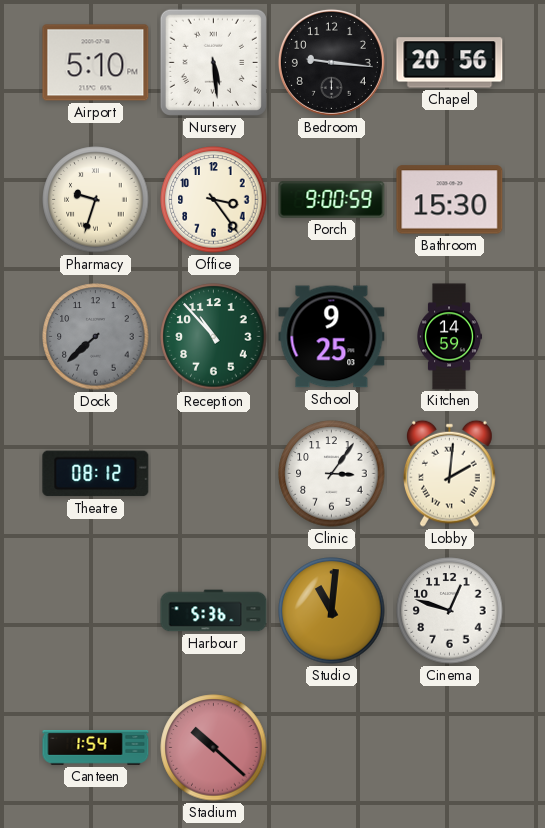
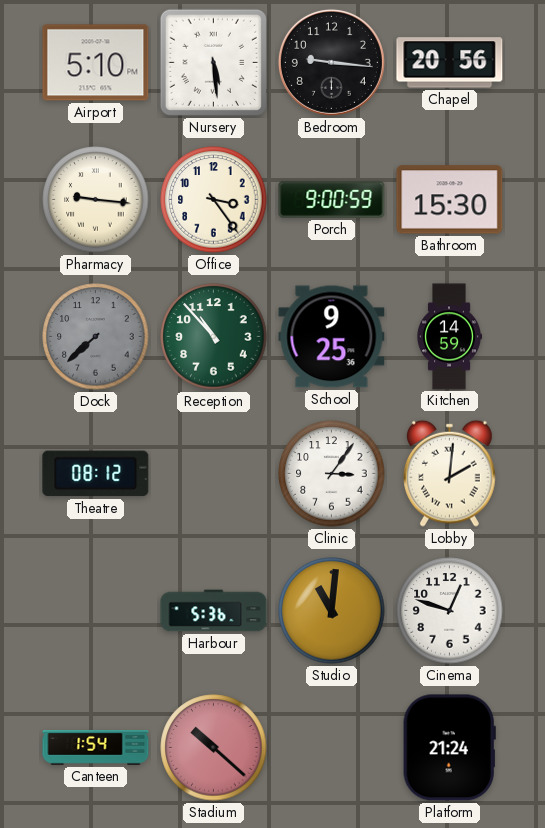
Pharmacy: 9:33 -> 9:16
School: 9:25:03 -> 9:25:36
Platform: none -> 21:24
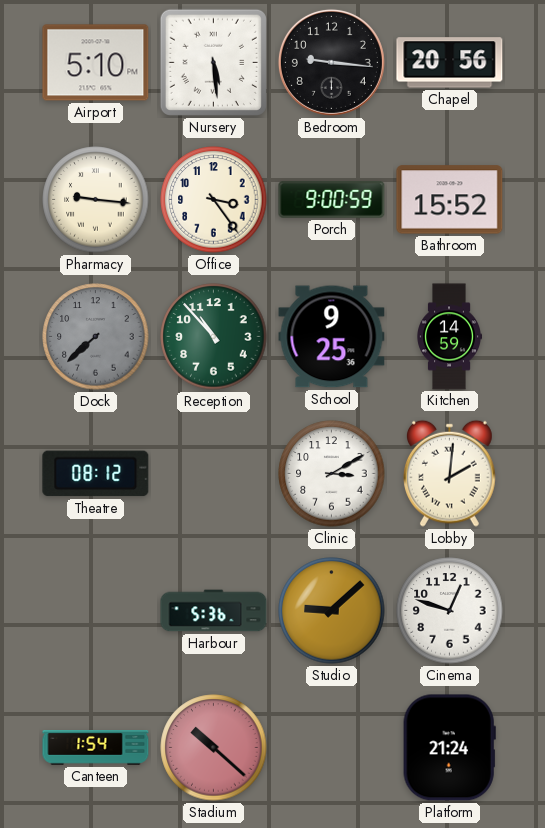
Bathroom: 15:30 -> 15:52
Clinic: 3:06 -> 3:10
Studio: 11:01 -> 9:08
